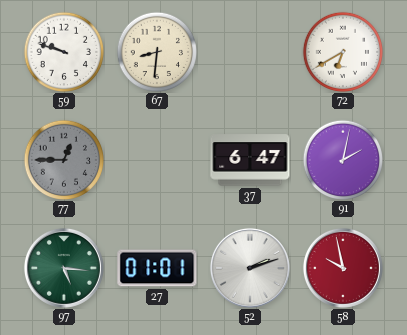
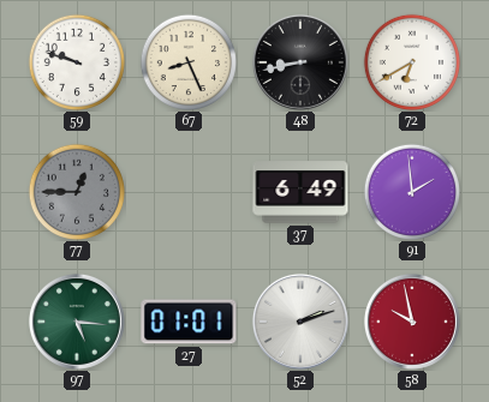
67: 8:31 -> 8:26
48: none -> 8:43
37: 6:47 -> 6:49
91: 2:02 -> 1:59
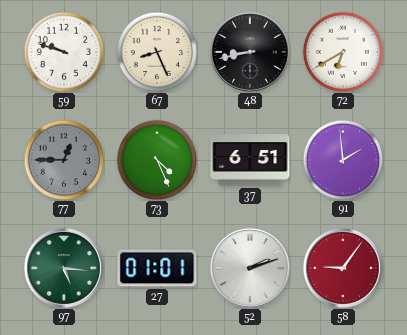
73: none -> 4:26
37: 6:49 -> 6:51
58: 9:58 -> 9:06
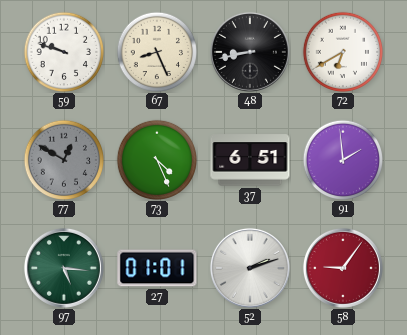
77: 12:45 -> 12:50
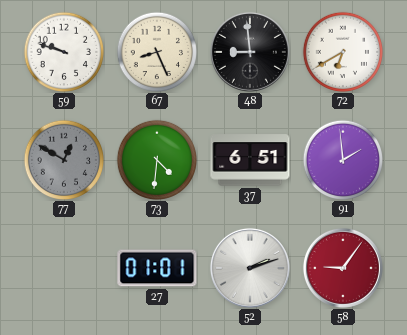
48: 8:43 -> 8:59
73: 4:26 -> 4:31
97: 5:16 -> none
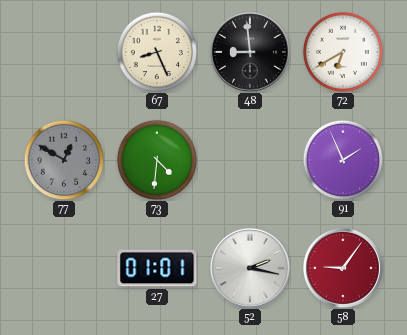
59: 9:48 -> none
37: 6:51 -> none
91: 1:59 -> 1:56
52: 2:12 -> 2:17
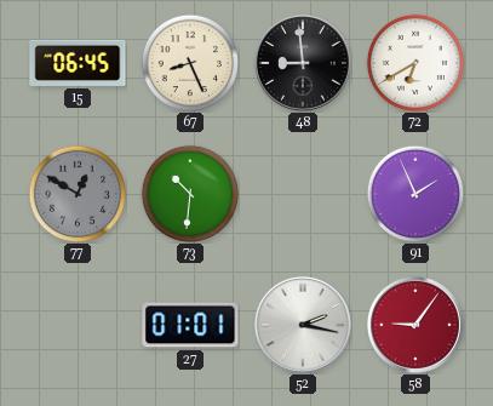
15: none -> 06:45
73: 4:31 -> 10:31
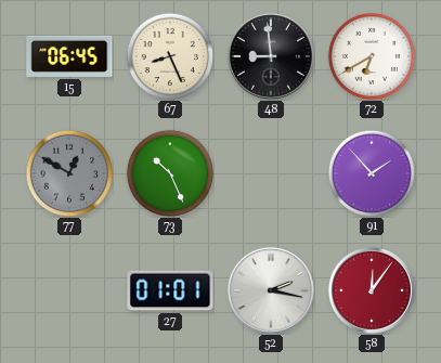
73: 10:31 -> 10:26
91: 1:56 -> 1:53
58: 9:06 -> 12:06
